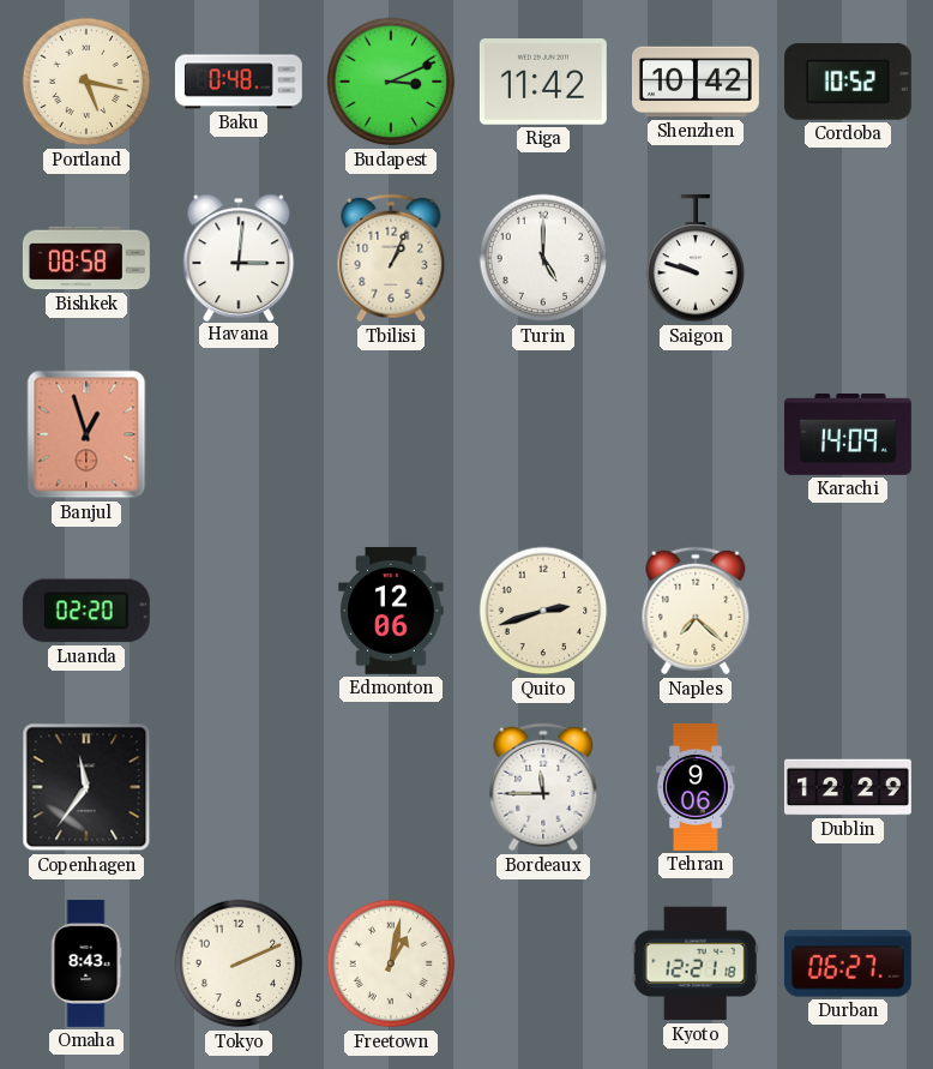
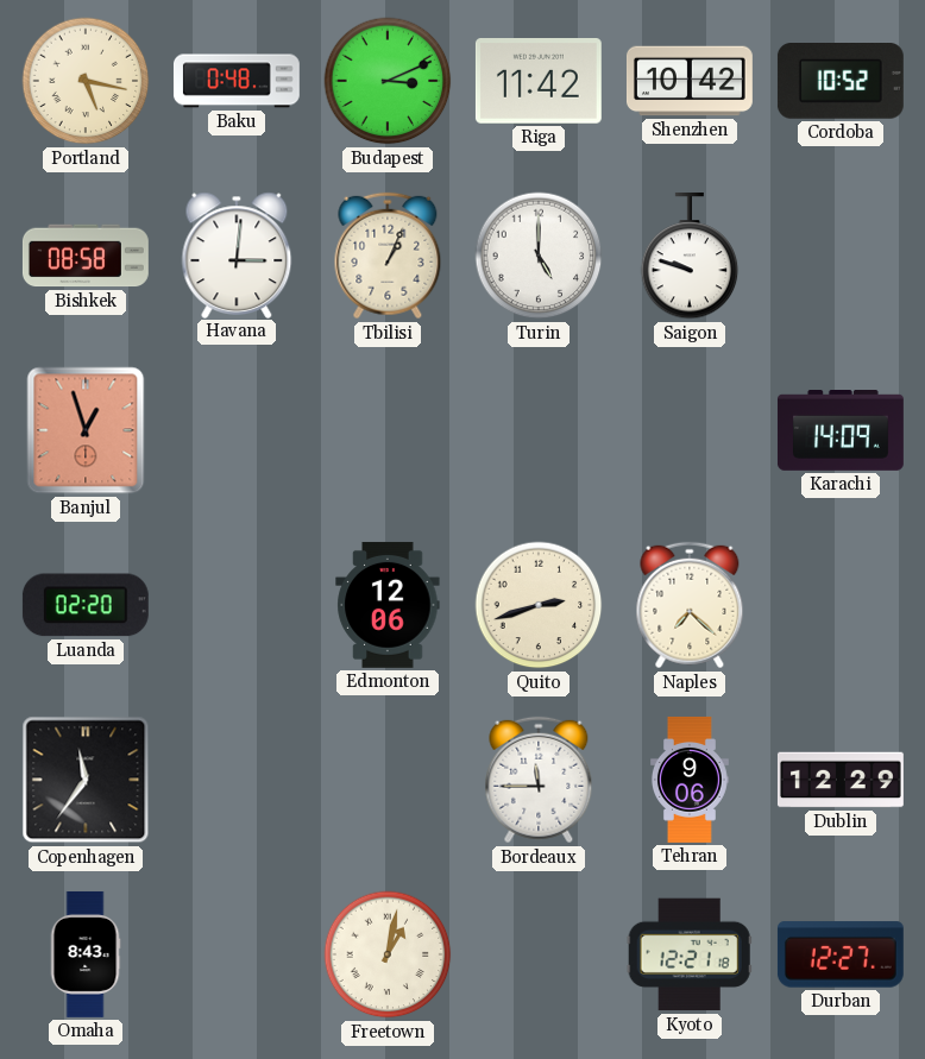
Tokyo: 2:11 -> none
Durban: 06:27 -> 12:27
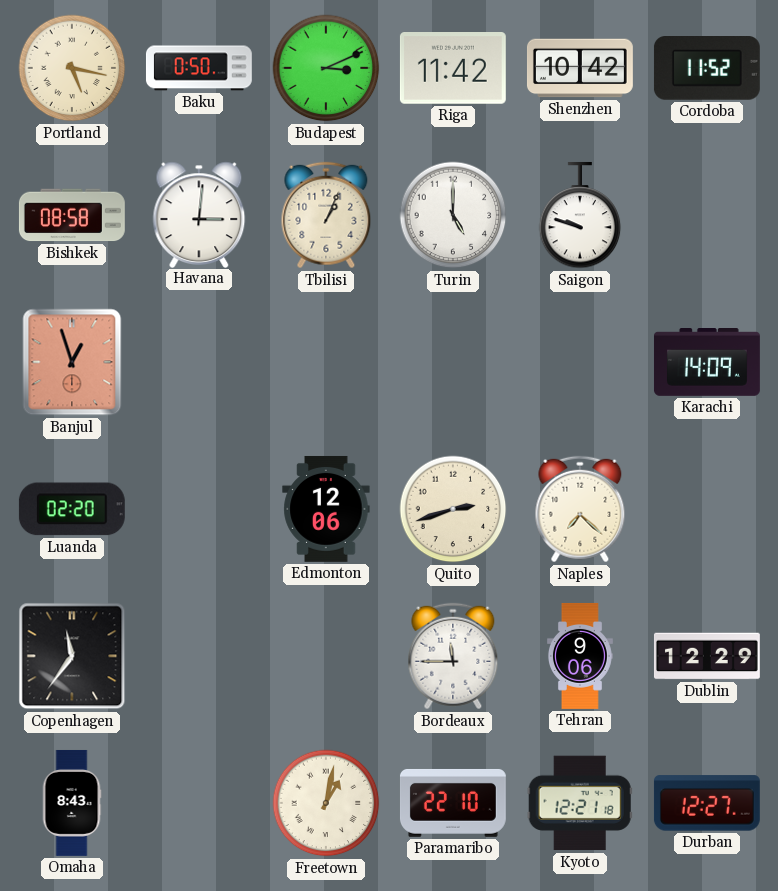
Baku: 0:48 -> 0:50
Cordoba: 10:52 -> 11:52
Paramaribo: none -> 22:10
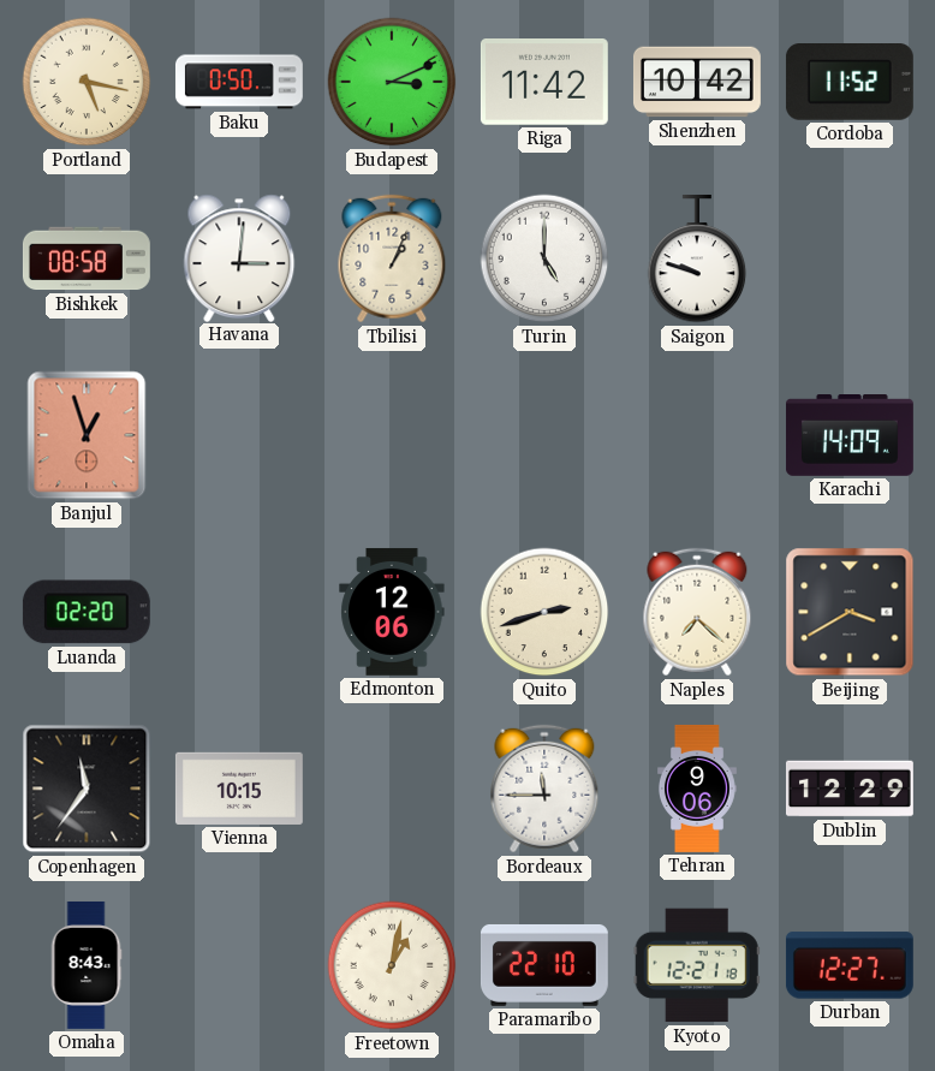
Beijing: none -> 3:40
Vienna: none -> 10:15
